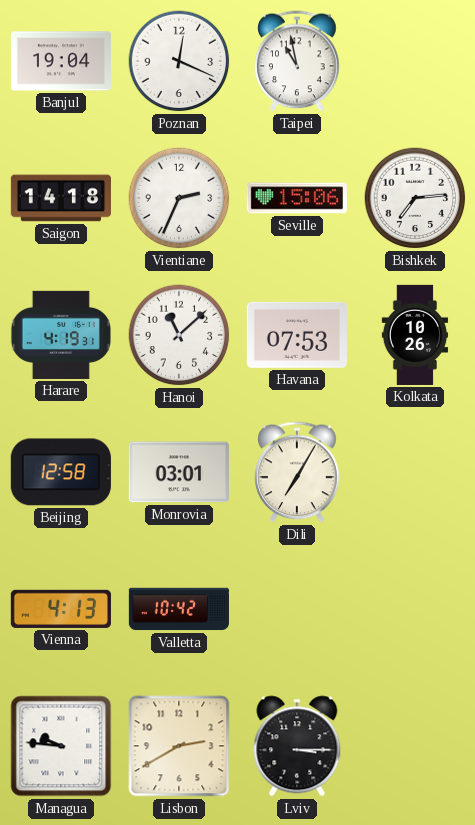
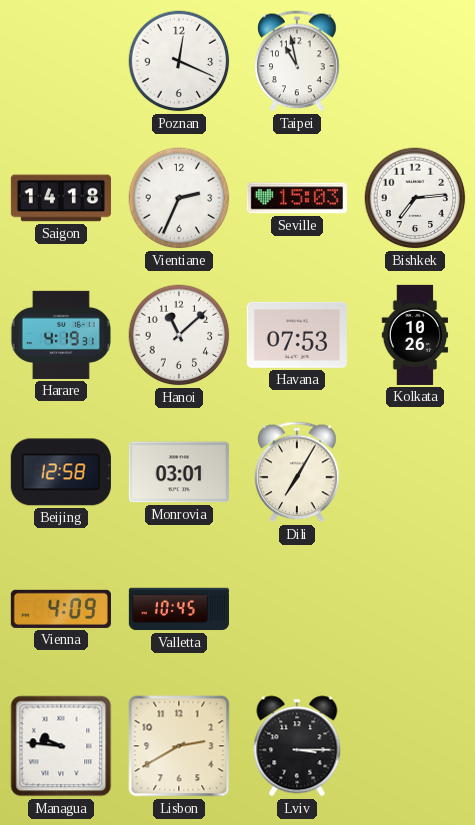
Banjul: 19:04 -> none
Seville: 15:06 -> 15:03
Vienna: 4:13 -> 4:09
Valletta: 10:42 -> 10:45
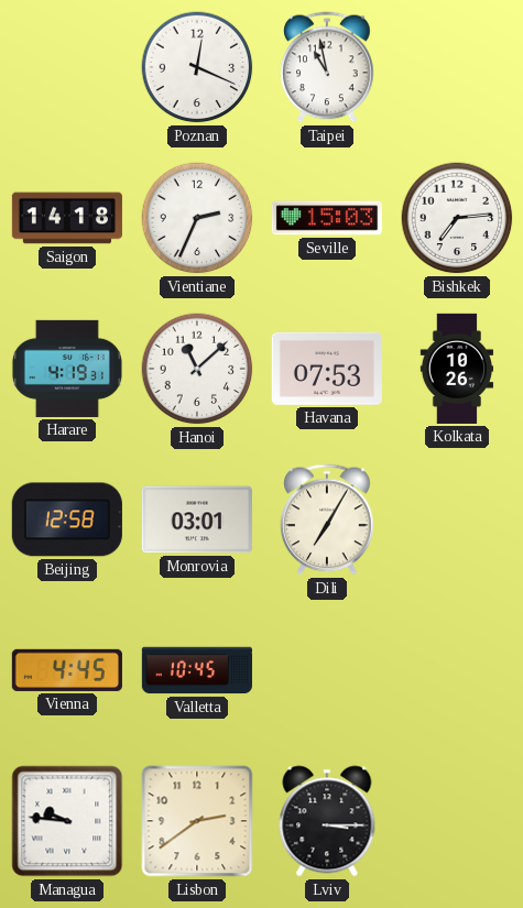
Vienna: 4:09 -> 4:45
Lisbon: 2:40 -> 2:39
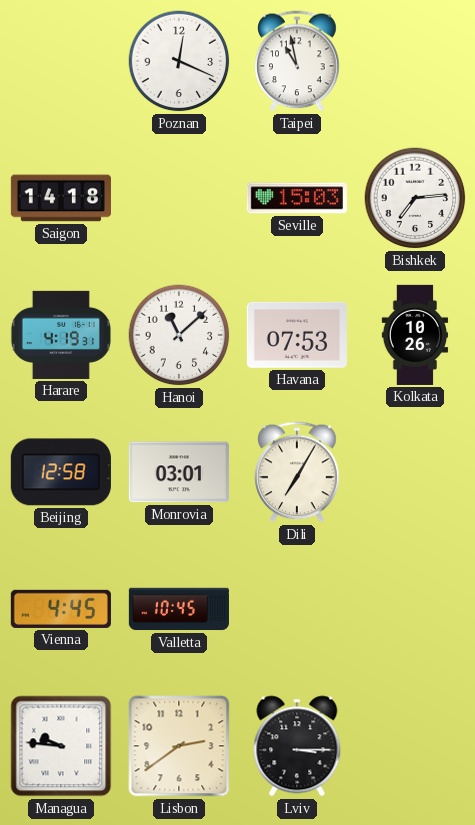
Vientiane: 2:34 -> none
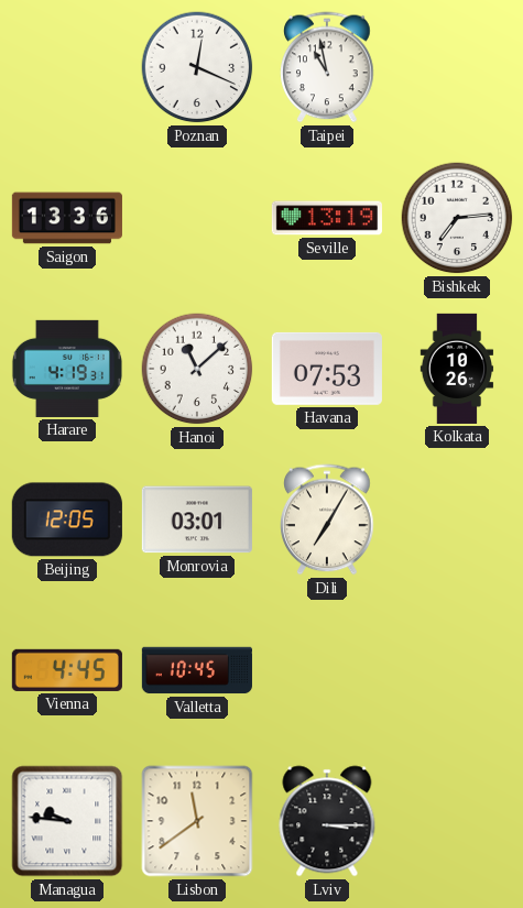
Saigon: 14:18 -> 13:36
Seville: 15:03 -> 13:19
Beijing: 12:58 -> 12:05
Lisbon: 2:39 -> 11:39
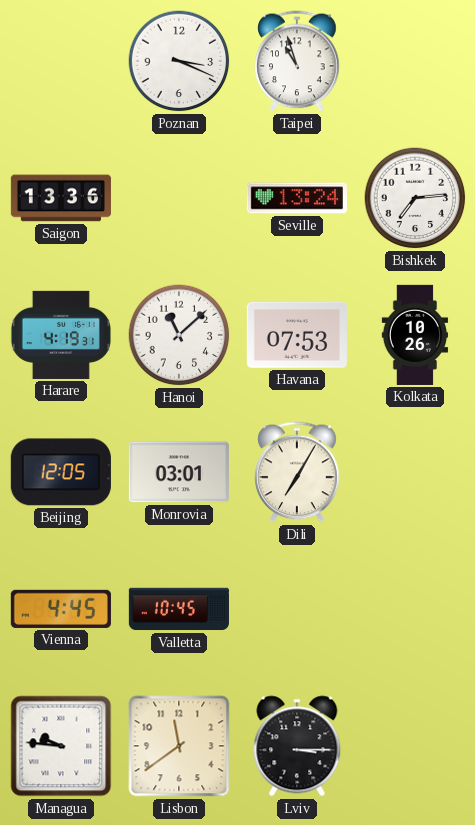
Poznan: 12:19 -> 3:19
Taipei: 10:58 -> 10:57
Seville: 13:19 -> 13:24
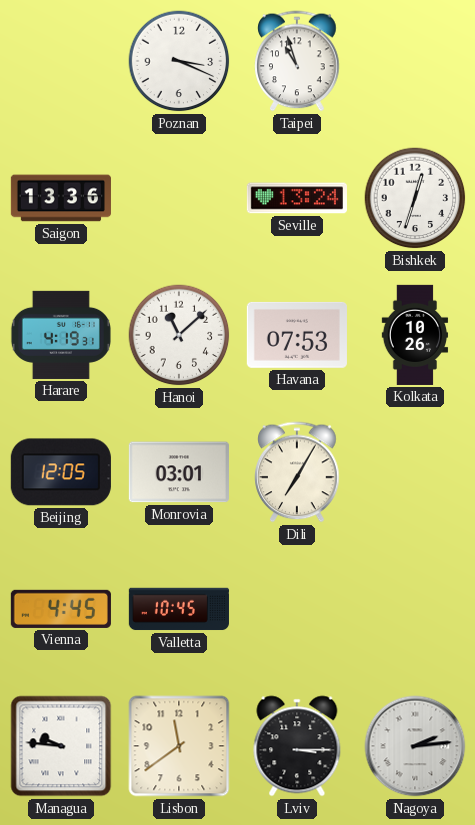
Bishkek: 7:14 -> 12:33
Nagoya: none -> 2:14
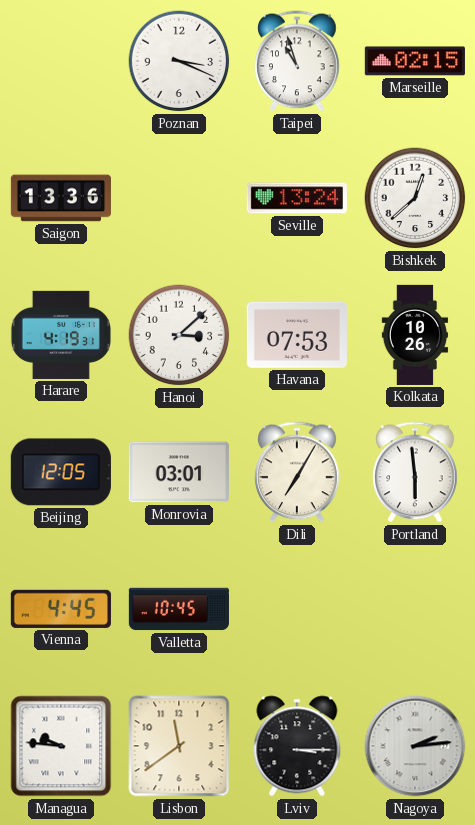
Marseille: none -> 02:15
Bishkek: 12:33 -> 12:38
Hanoi: 11:08 -> 3:08
Portland: none -> 5:59
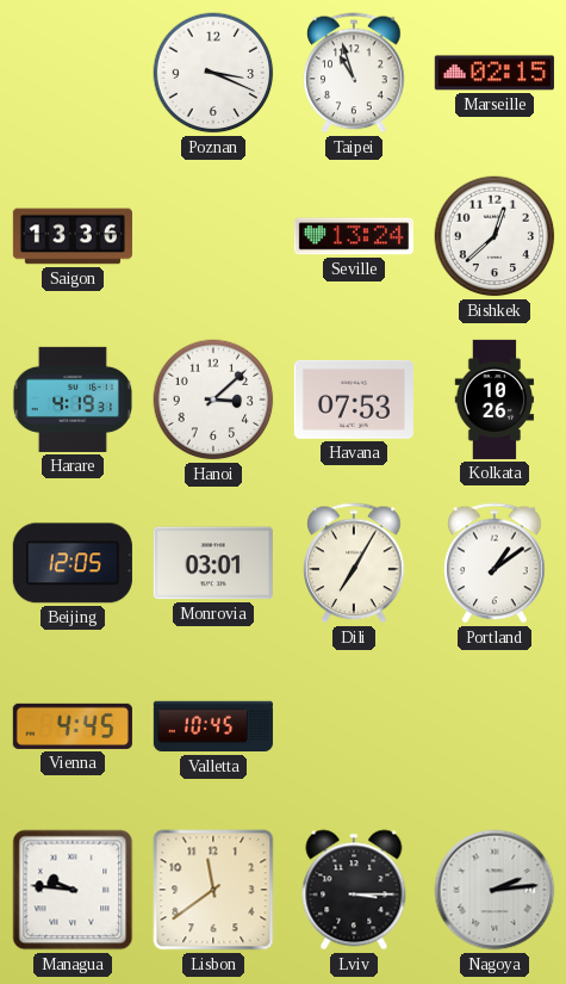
Portland: 5:59 -> 1:09
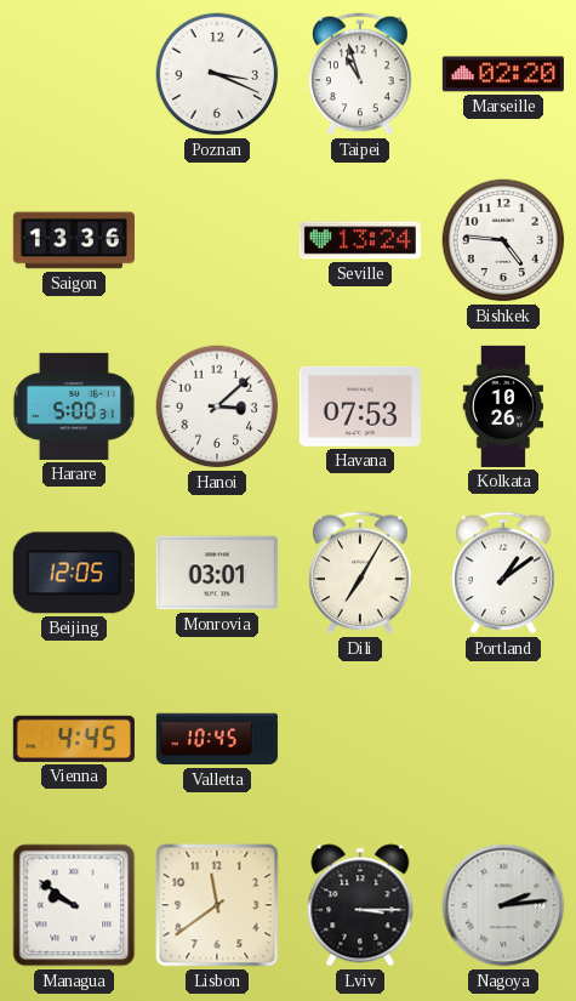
Marseille: 02:15 -> 02:20
Bishkek: 12:38 -> 4:46
Harare: 4:19 -> 5:00
Managua: 9:46 -> 9:51
